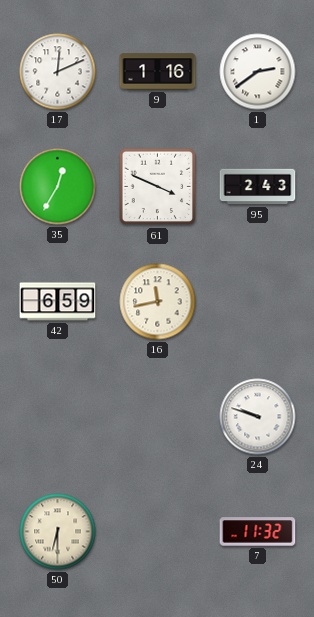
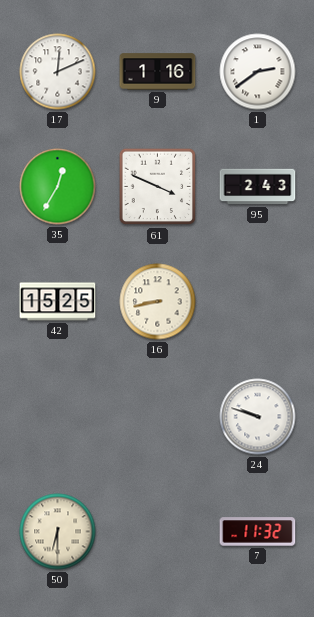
42: 6:59 -> 15:25
16: 11:43 -> 8:43
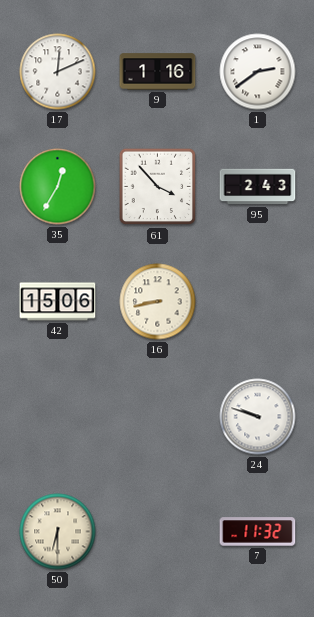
61: 3:49 -> 3:53
42: 15:25 -> 15:06
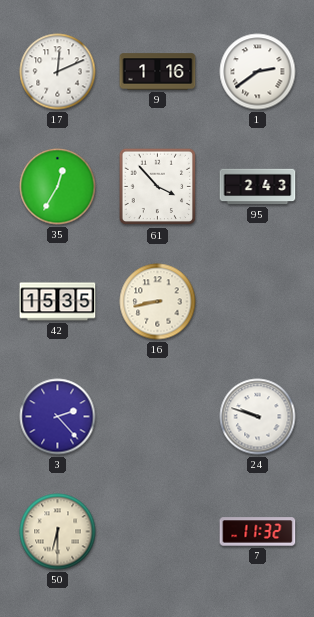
42: 15:06 -> 15:35
3: none -> 2:23
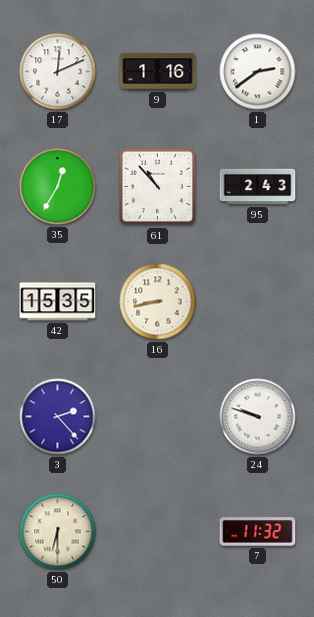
61: 3:53 -> 10:53
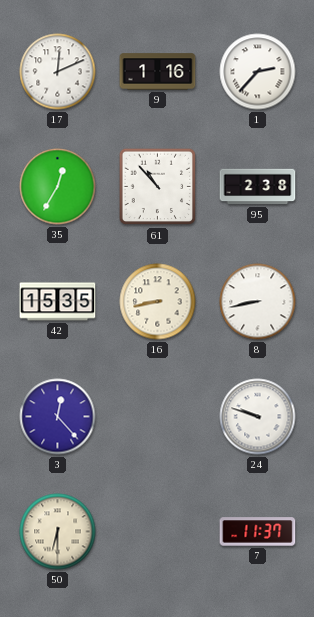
1: 2:39 -> 2:37
95: 2:43 -> 2:38
8: none -> 8:43
3: 2:23 -> 12:23
7: 11:32 -> 11:37
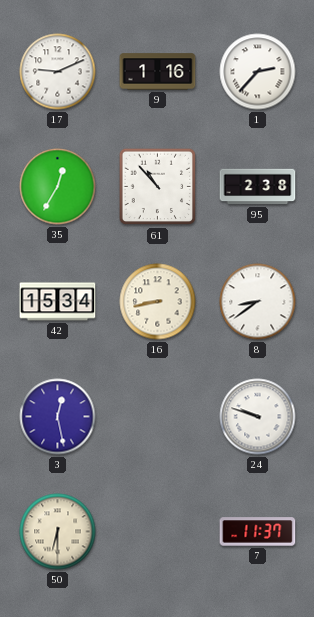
17: 12:11 -> 9:11
42: 15:35 -> 15:34
8: 8:43 -> 8:39
3: 12:23 -> 12:28
